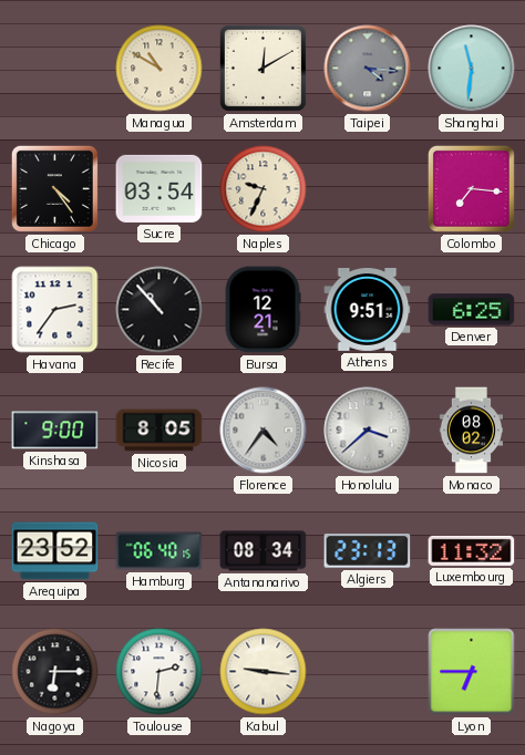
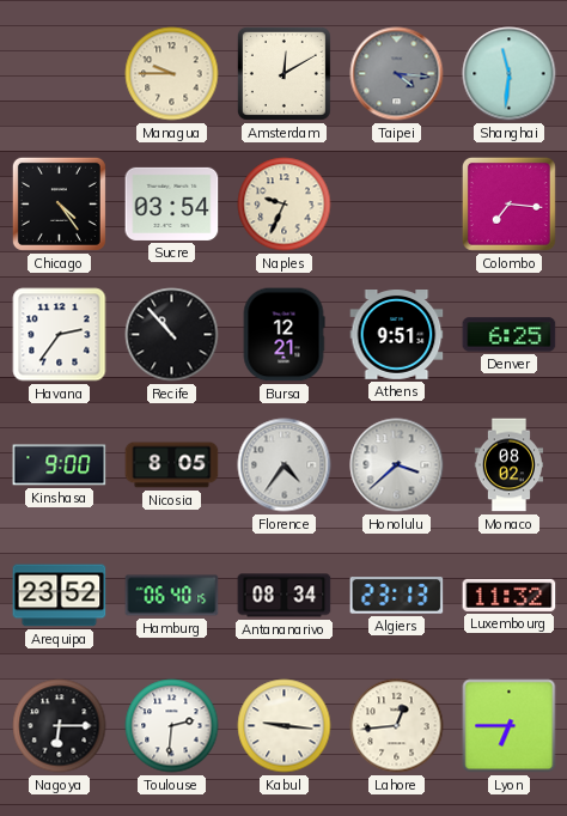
Managua: 10:50 -> 9:45
Lahore: none -> 12:44
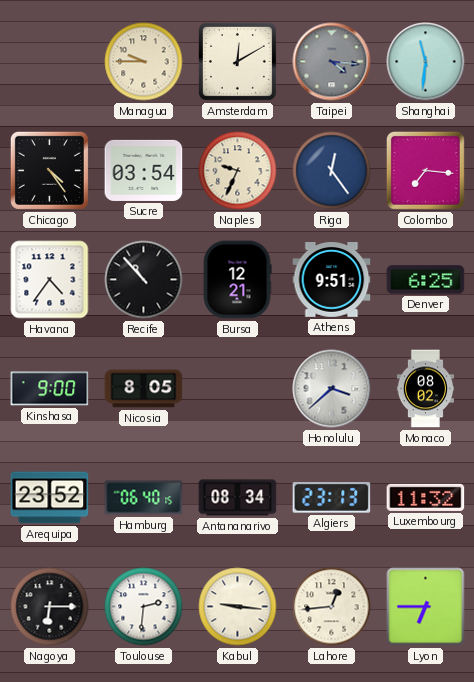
Riga: none -> 12:24
Havana: 2:36 -> 4:36
Florence: 4:36 -> none
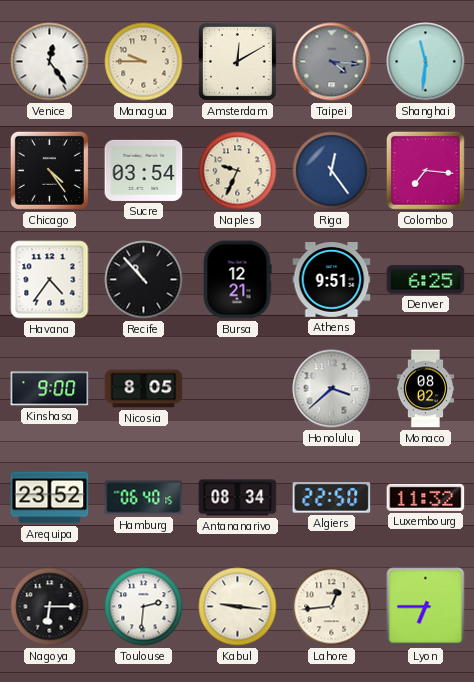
Venice: none -> 12:24
Algiers: 23:13 -> 22:50
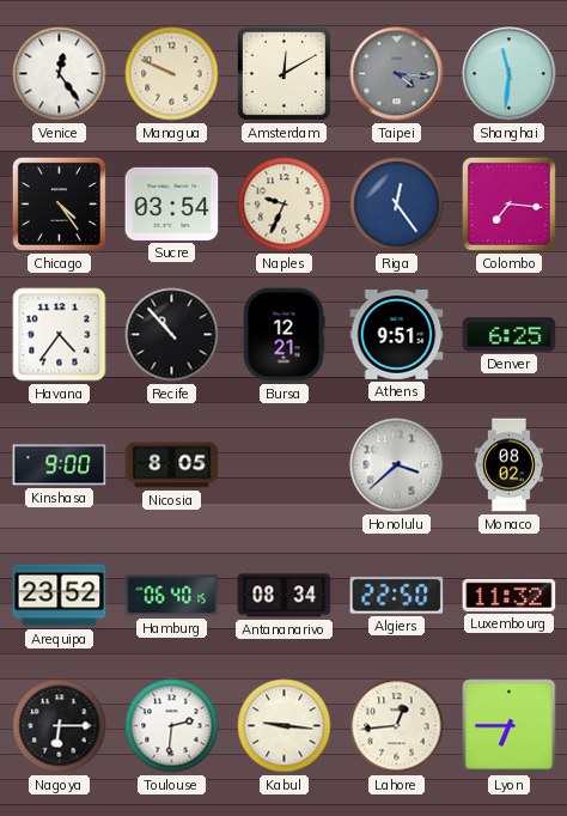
Managua: 9:45 -> 9:49
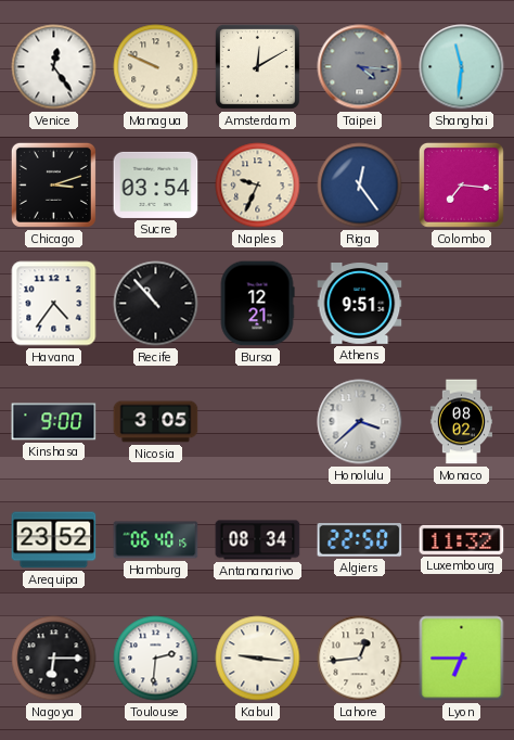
Chicago: 4:24 -> 3:12
Denver: 6:25 -> none
Nicosia: 8:05 -> 3:05
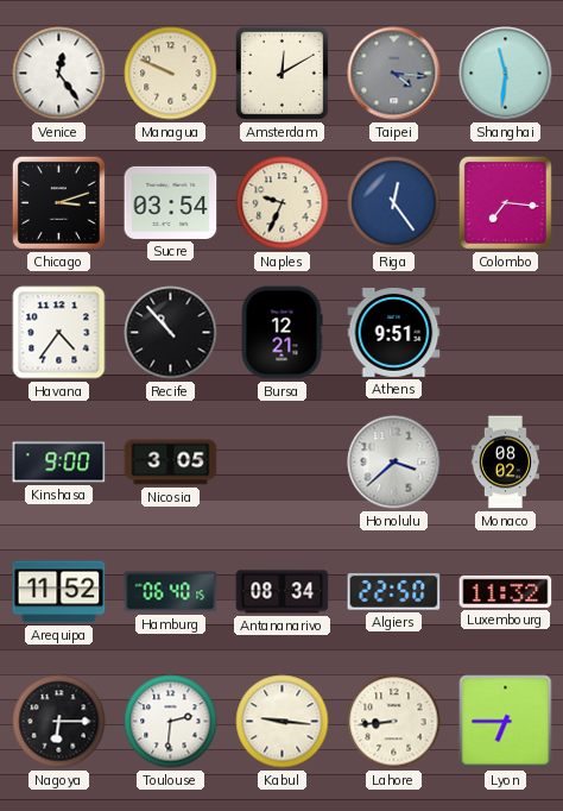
Arequipa: 23:52 -> 11:52
Lahore: 12:44 -> 8:44
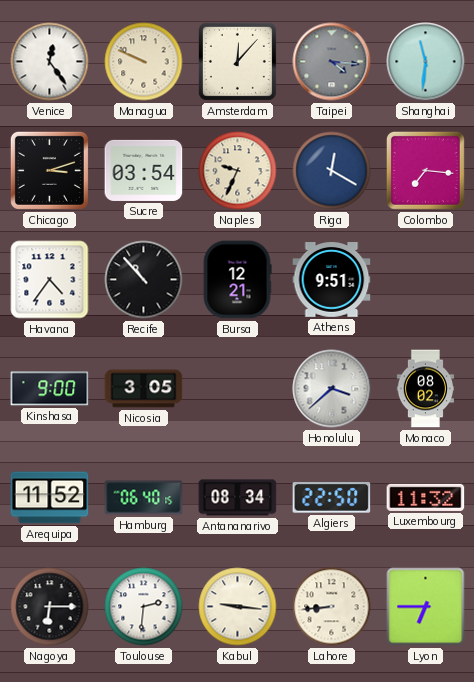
Amsterdam: 12:10 -> 12:07
Riga: 12:24 -> 12:20
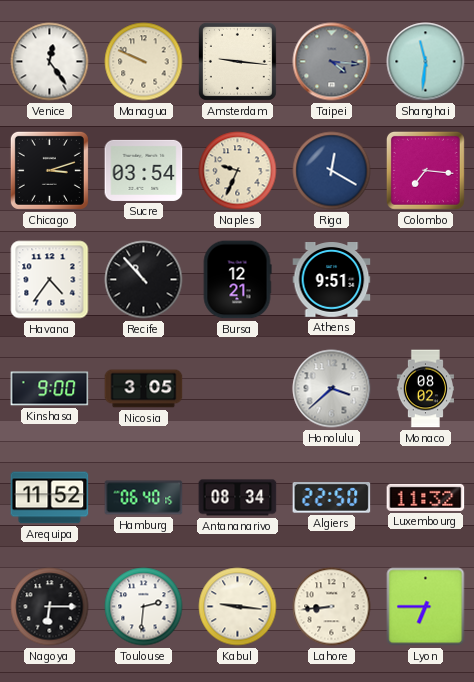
Amsterdam: 12:07 -> 9:16
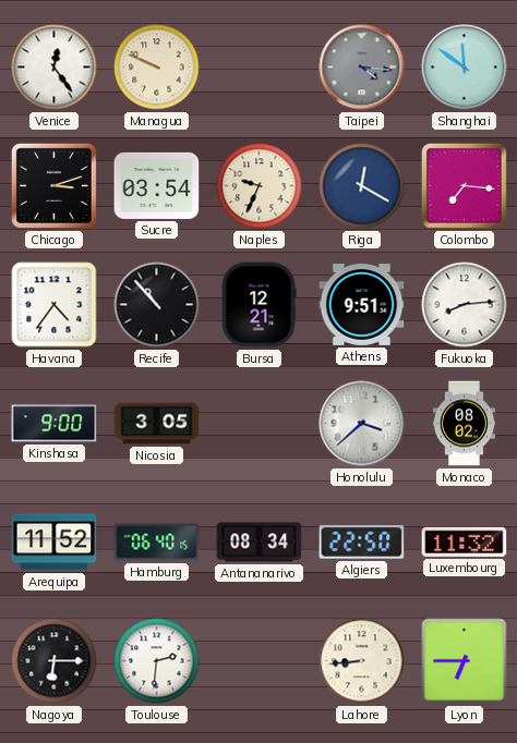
Amsterdam: 9:16 -> none
Shanghai: 11:31 -> 11:51
Fukuoka: none -> 8:14
Kabul: 9:16 -> none
